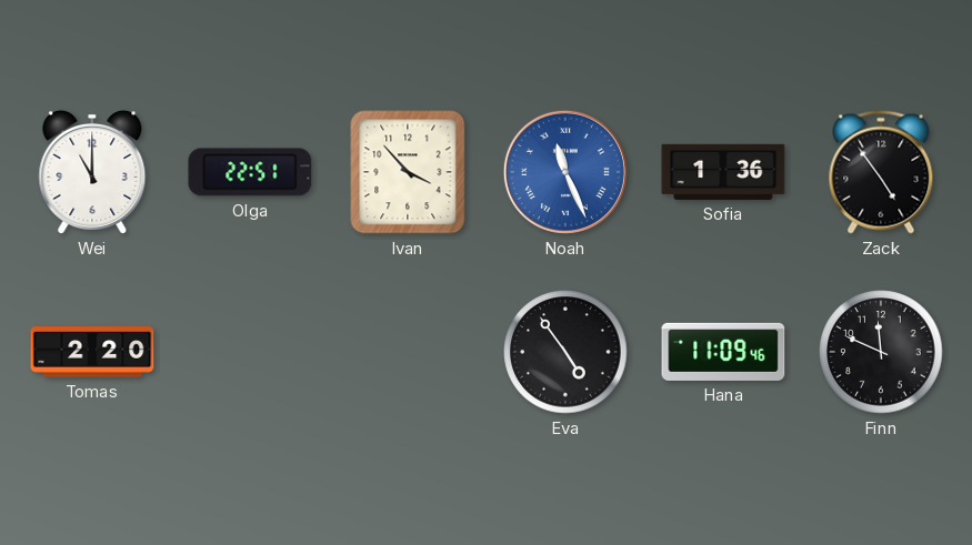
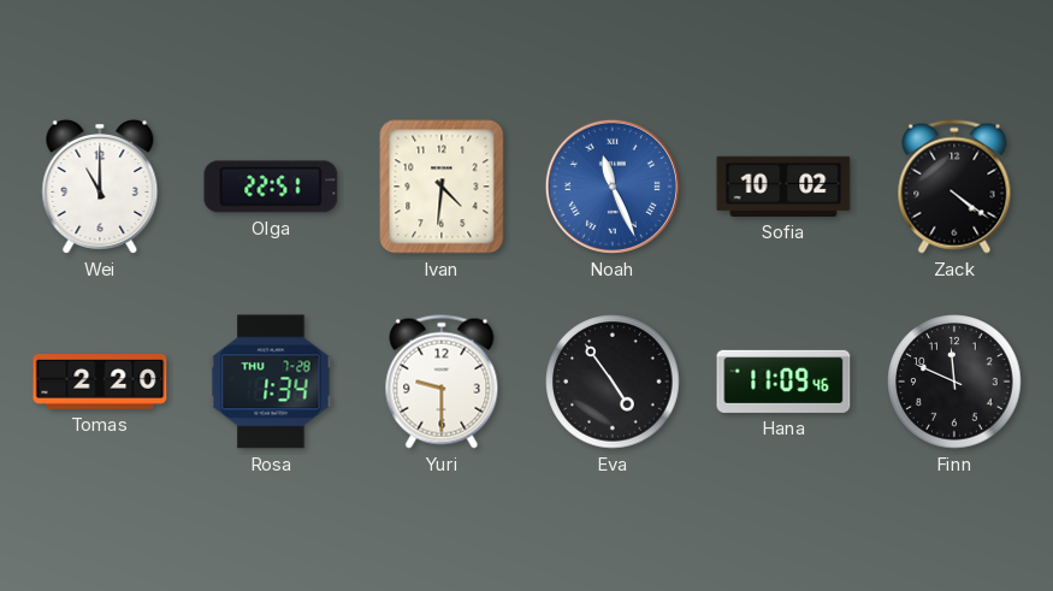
Ivan: 3:53 -> 4:31
Sofia: 1:36 -> 10:02
Zack: 4:54 -> 4:21
Rosa: none -> 1:34
Yuri: none -> 9:30
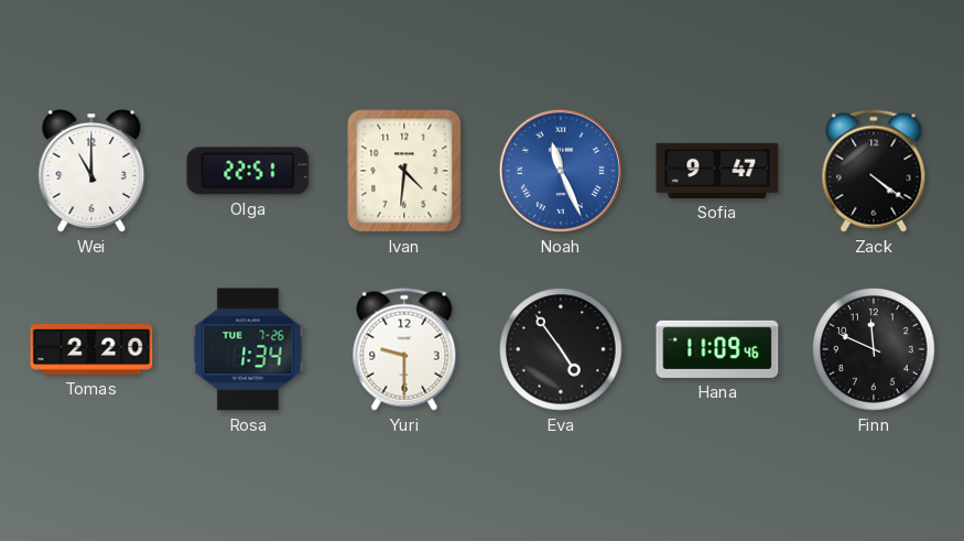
Sofia: 10:02 -> 9:47
Rosa date: THU 7-28 -> TUE 7-26
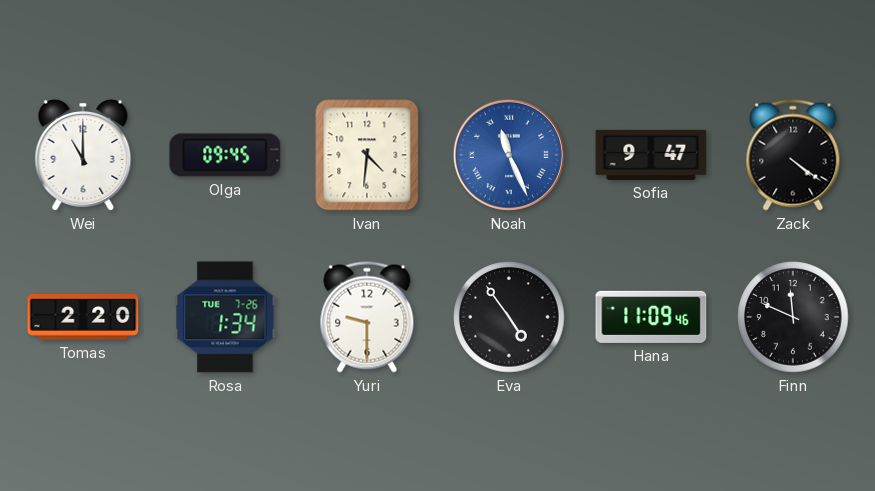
Olga: 22:51 -> 09:45
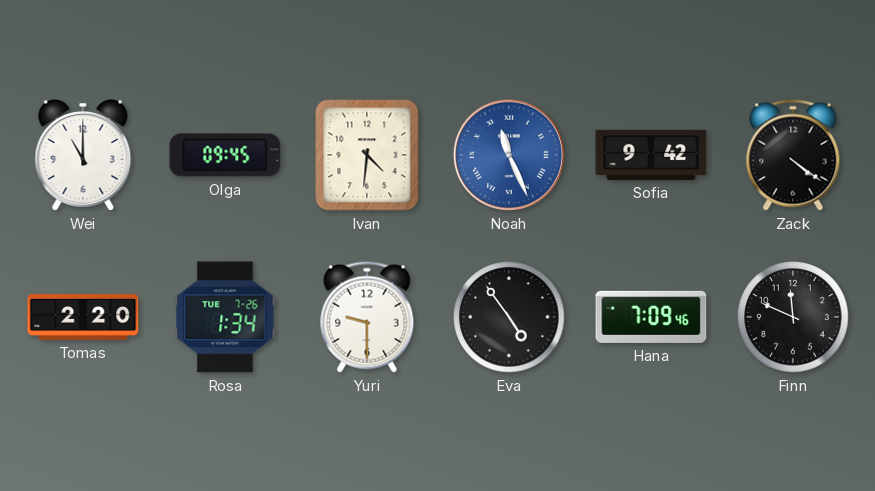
Sofia: 9:47 -> 9:42
Hana: 11:09 -> 7:09
